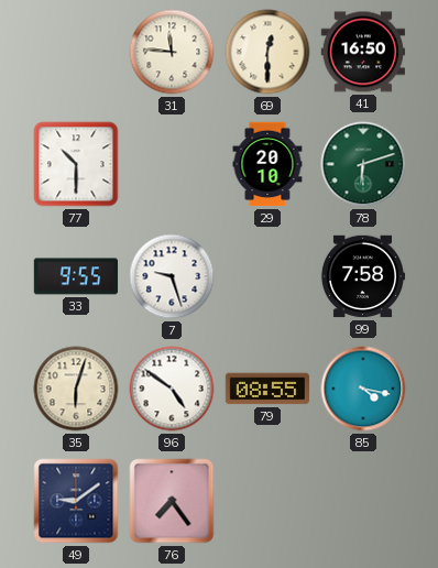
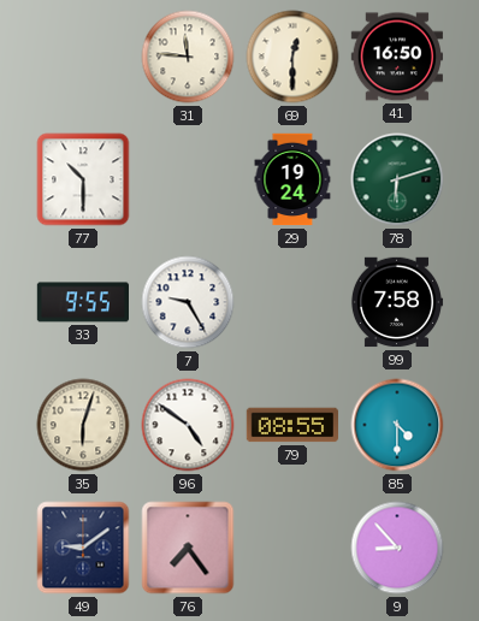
29: 20:10 -> 19:24
7: 9:27 -> 9:25
85: 4:17 -> 4:30
9: none -> 8:53
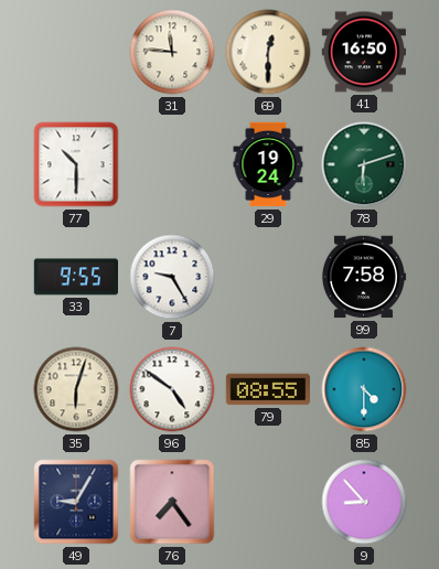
49: 9:09 -> 9:05
